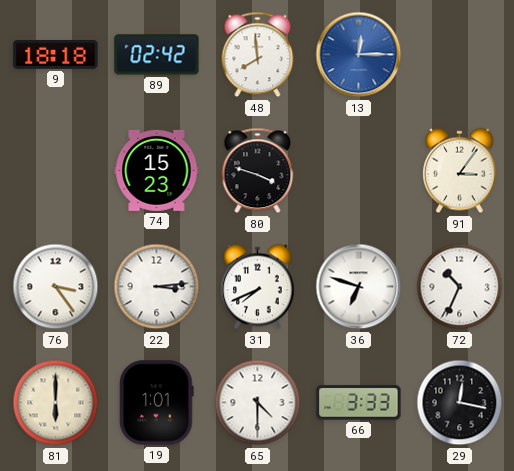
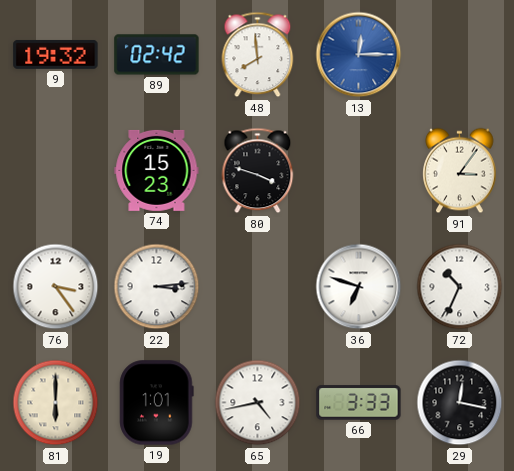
9: 18:18 -> 19:32
31: 7:41 -> none
65: 4:30 -> 4:43
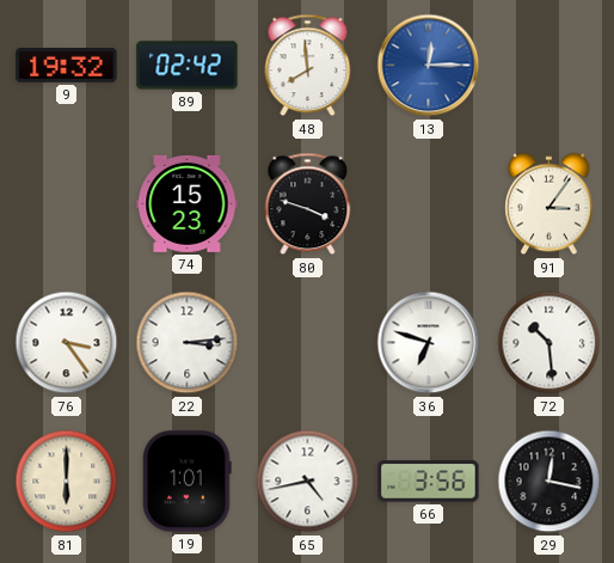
72: 10:34 -> 10:29
66: 3:33 -> 3:56
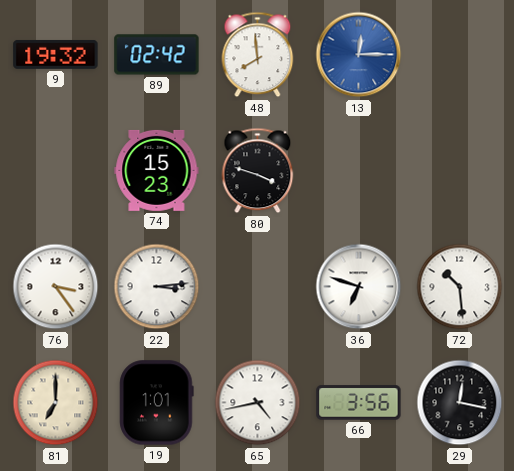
91: 3:06 -> none
81: 6:00 -> 7:00
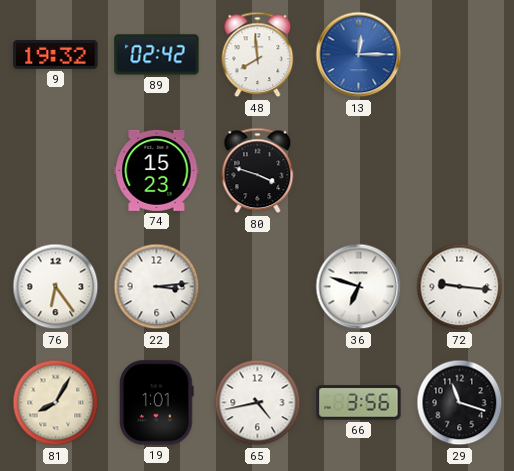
76: 3:24 -> 6:24
72: 10:29 -> 9:16
81: 7:00 -> 8:05
29: 12:17 -> 11:18
